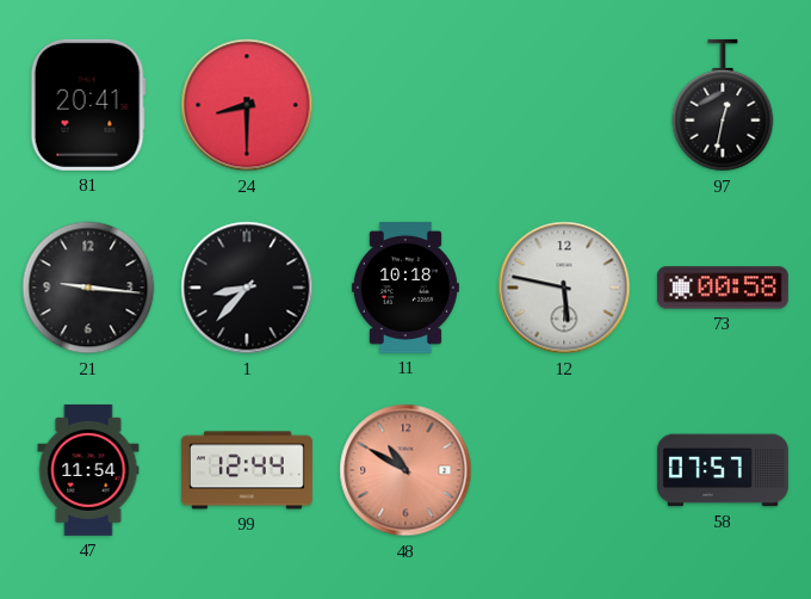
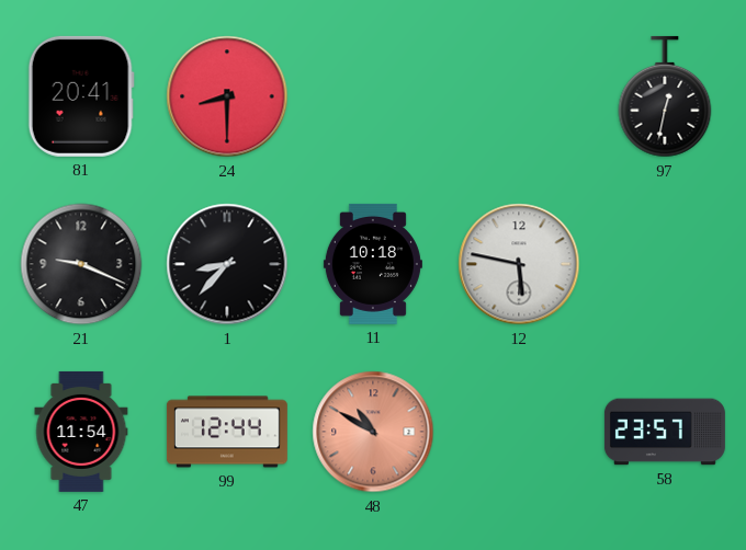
21: 9:16 -> 9:19
73: 00:58 -> none
58: 07:57 -> 23:57
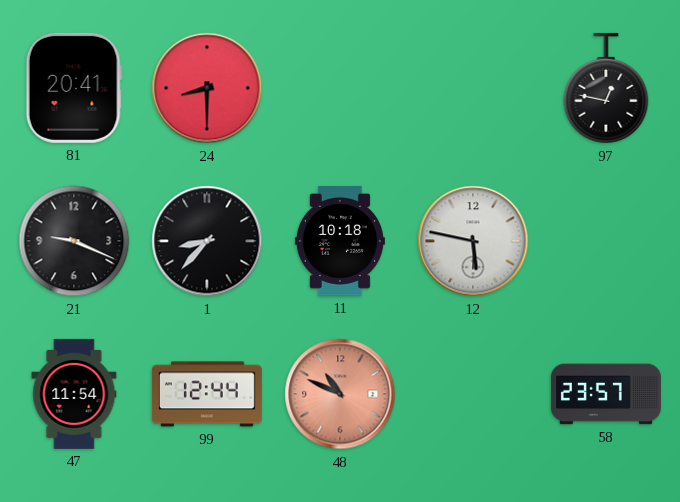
97: 12:32 -> 12:47
48: 10:50 -> 10:49
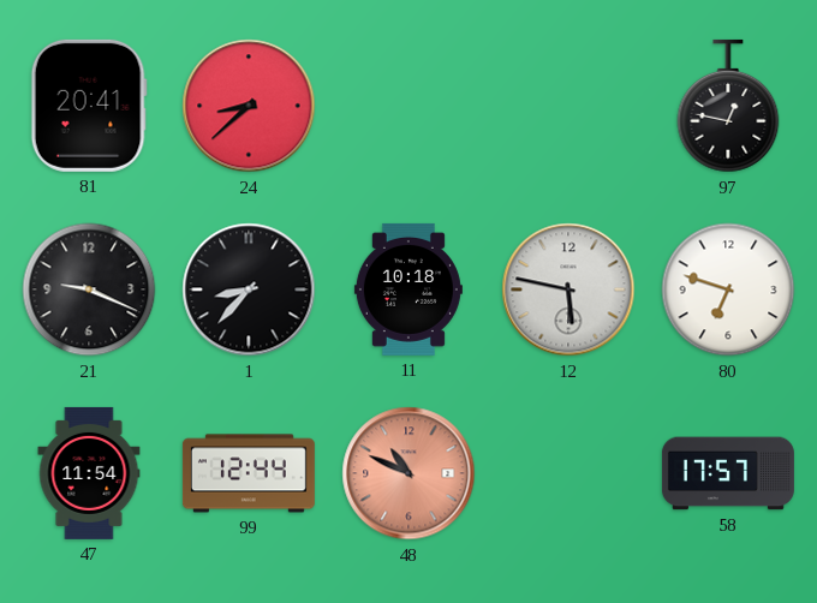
24: 8:30 -> 8:38
80: none -> 6:48
58: 23:57 -> 17:57
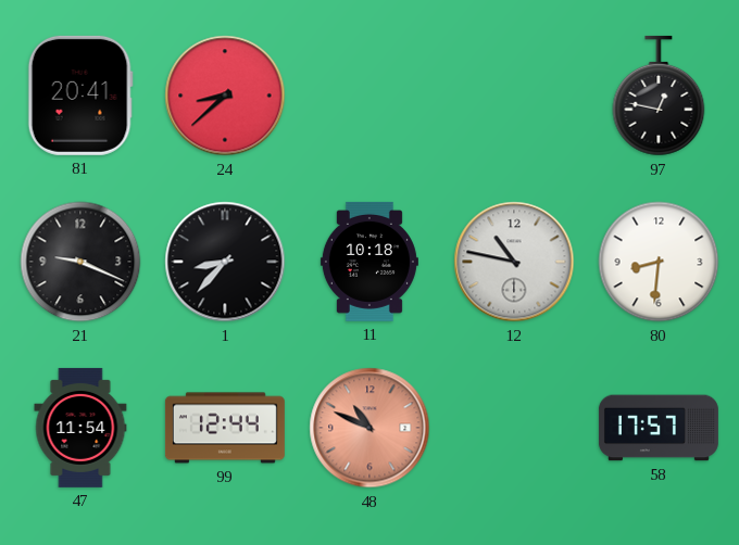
12: 5:47 -> 10:47
80: 6:48 -> 8:31
